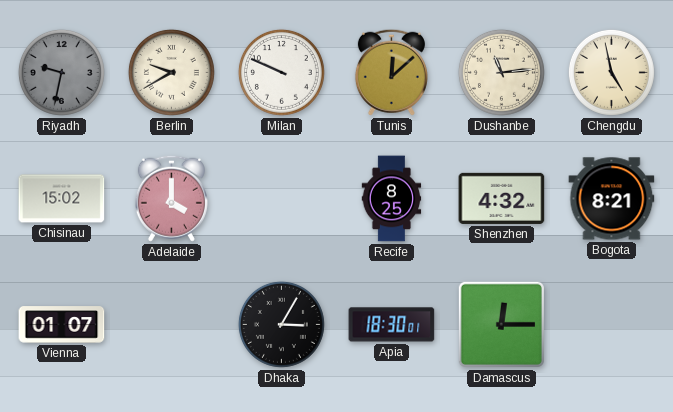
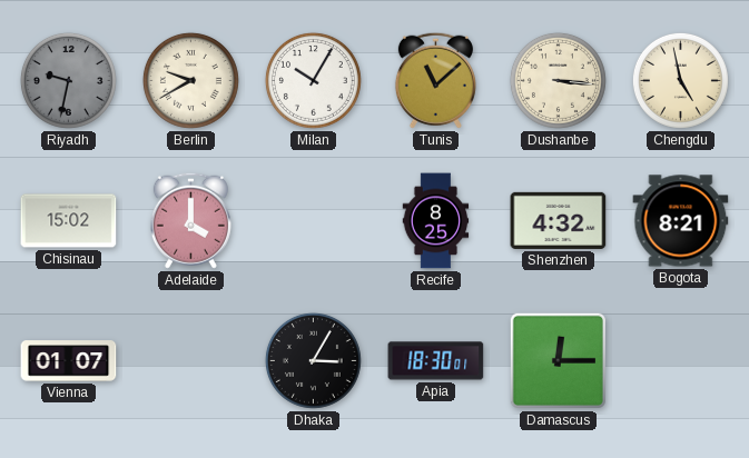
Milan: 9:49 -> 10:05
Tunis: 12:08 -> 11:08
Dushanbe: 11:14 -> 3:16
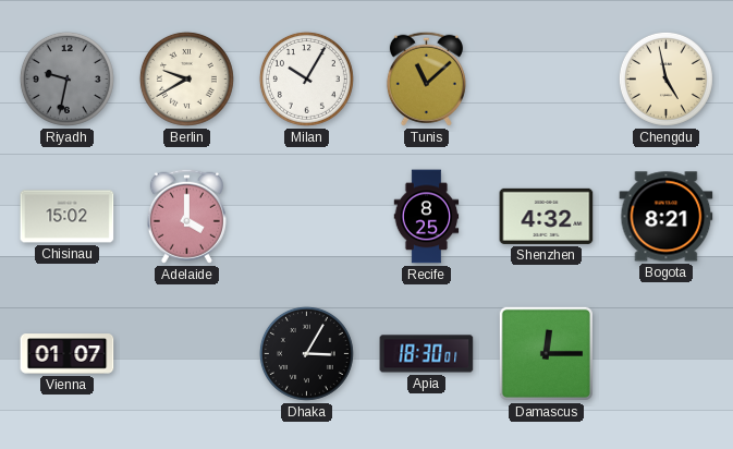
Dushanbe: 3:16 -> none
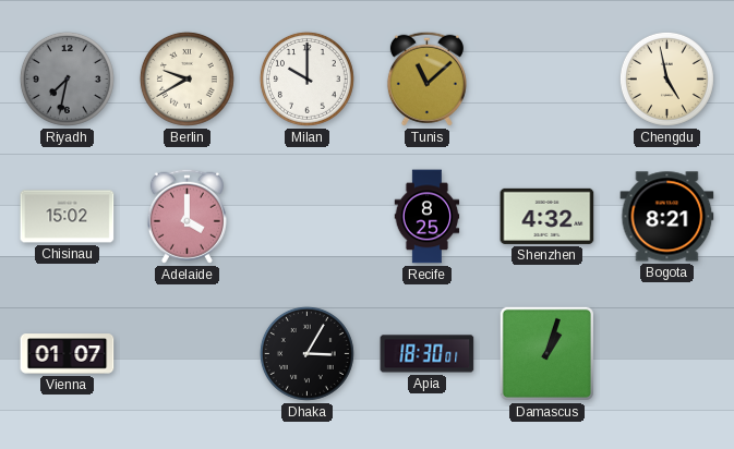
Riyadh: 9:32 -> 7:32
Milan: 10:05 -> 10:00
Damascus: 12:15 -> 1:03
